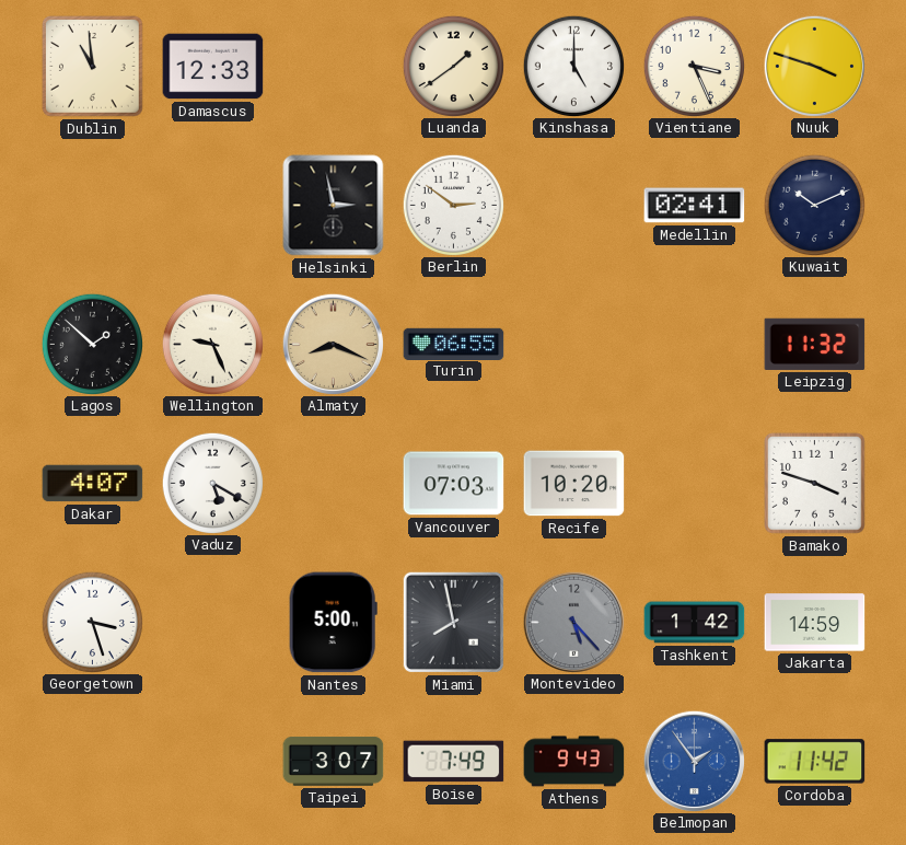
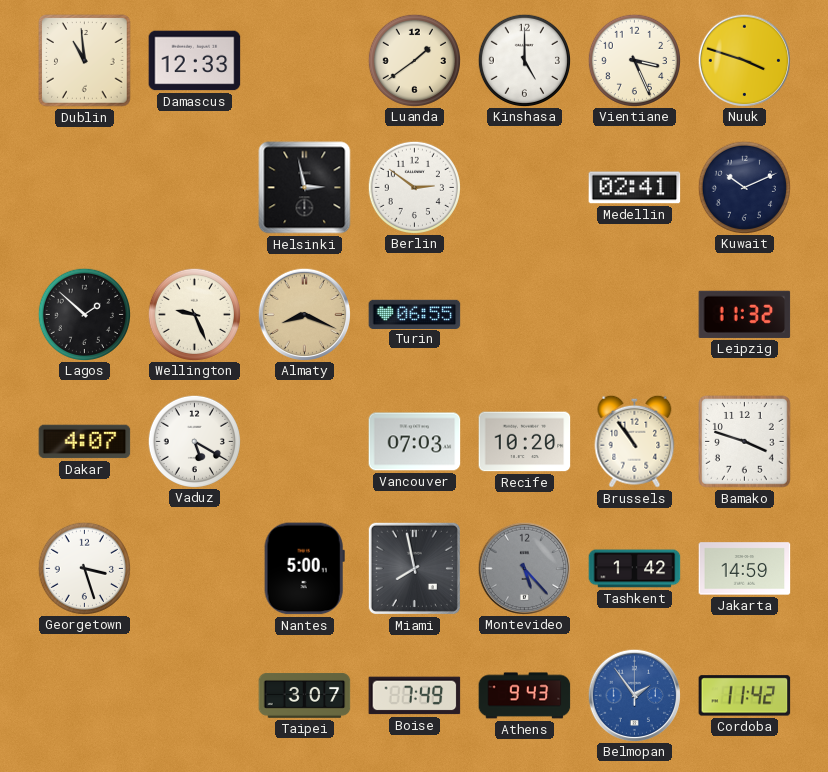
Brussels: none -> 10:54
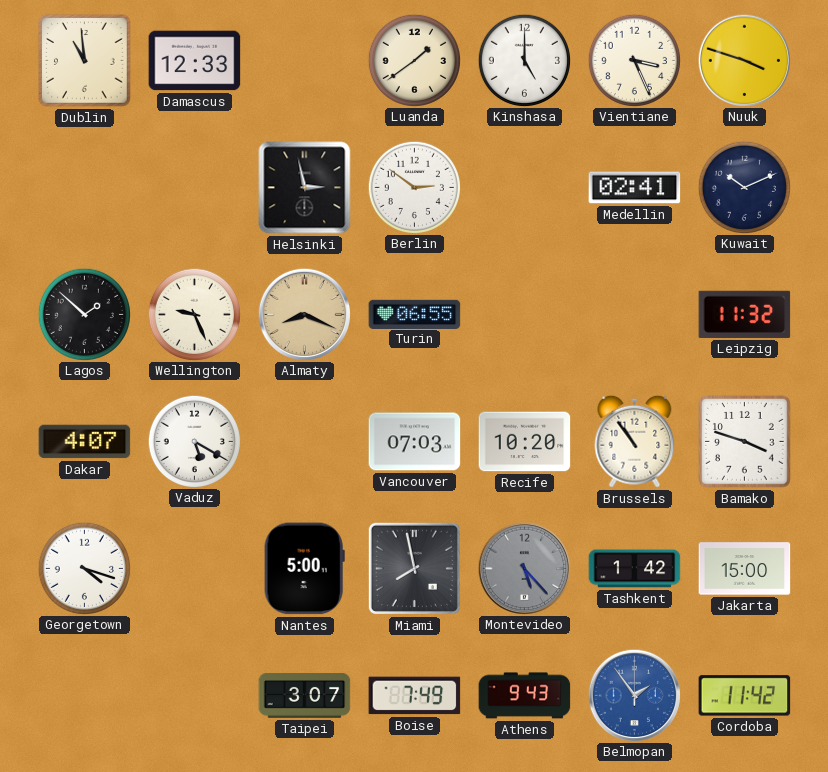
Georgetown: 3:27 -> 4:18
Jakarta: 14:59 -> 15:00
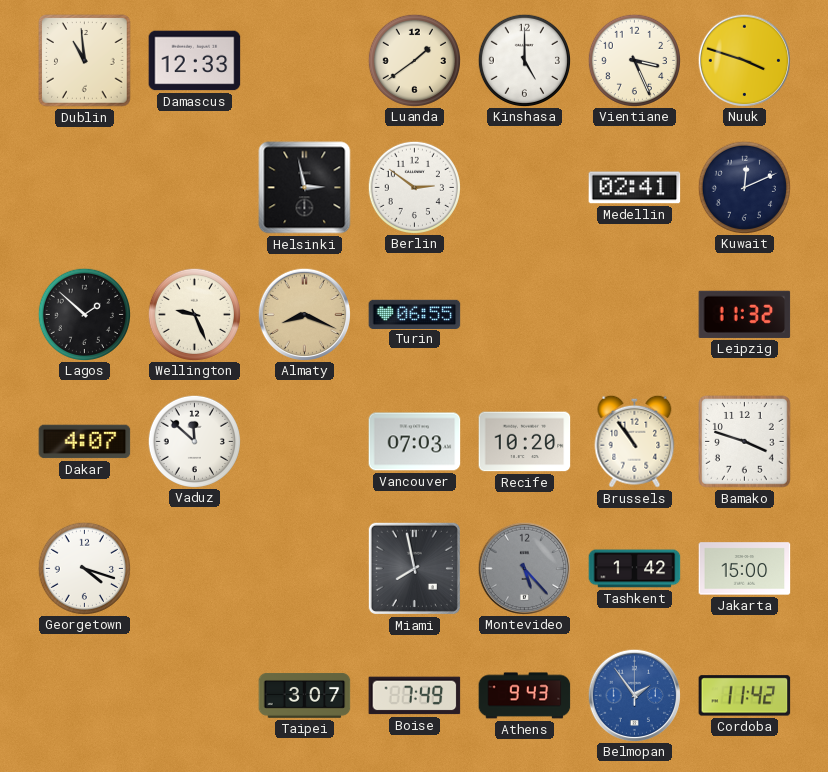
Kuwait: 10:11 -> 12:11
Vaduz: 5:20 -> 11:52
Nantes: 5:00 -> none
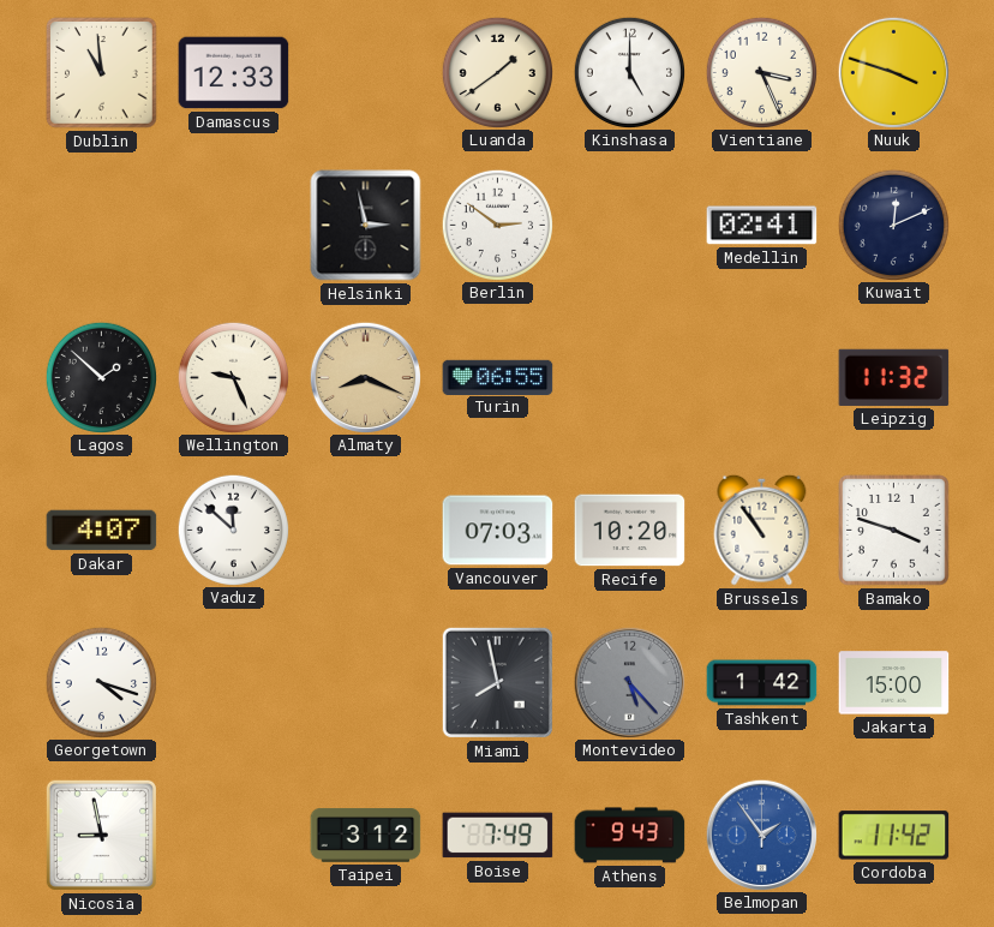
Nicosia: none -> 8:58
Taipei: 3:07 -> 3:12
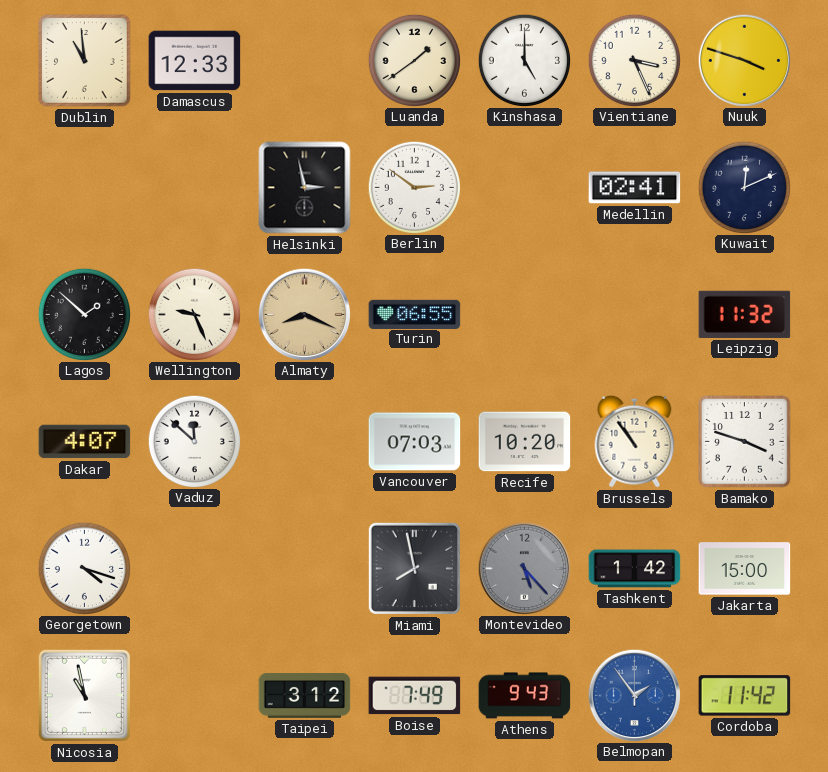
Nicosia: 8:58 -> 10:58
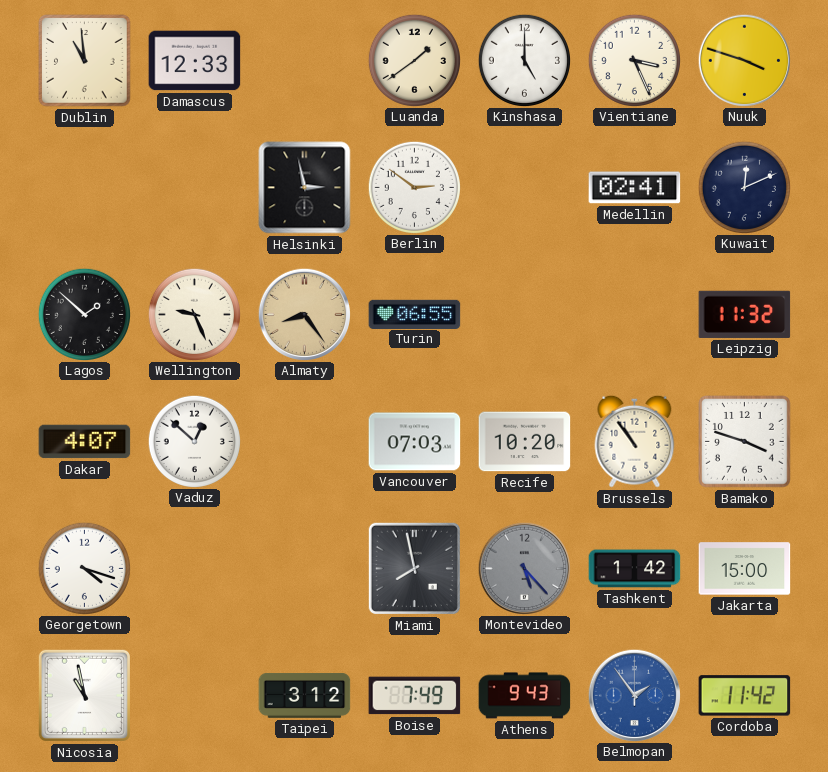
Almaty: 8:19 -> 8:24
Vaduz: 11:52 -> 12:52
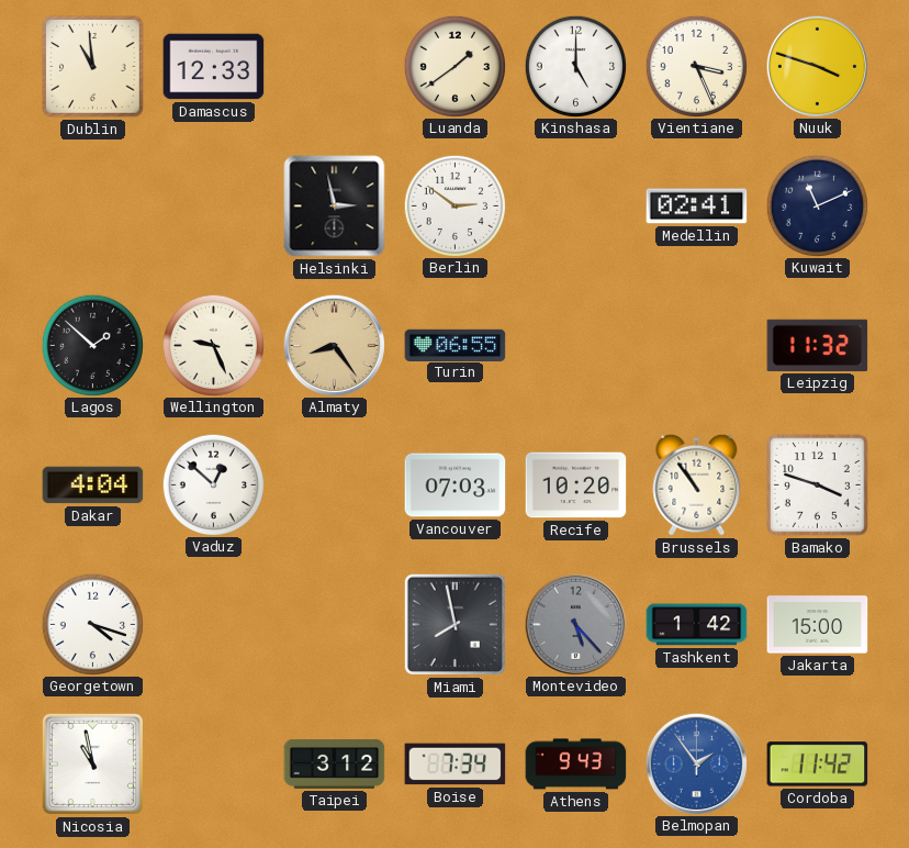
Kuwait: 12:11 -> 11:11
Dakar: 4:07 -> 4:04
Boise: 7:49 -> 7:34
